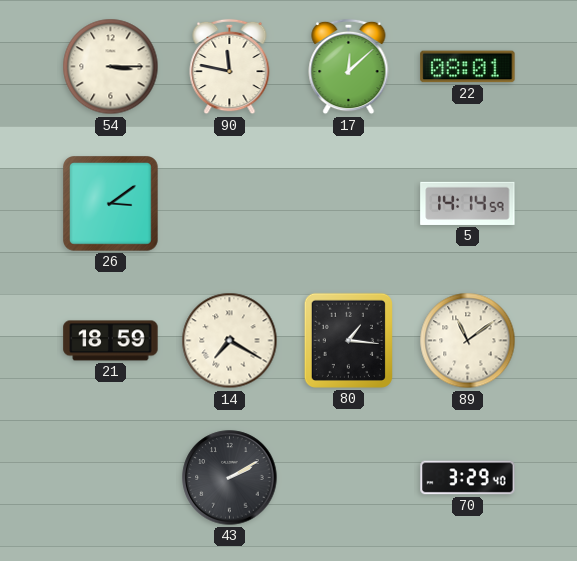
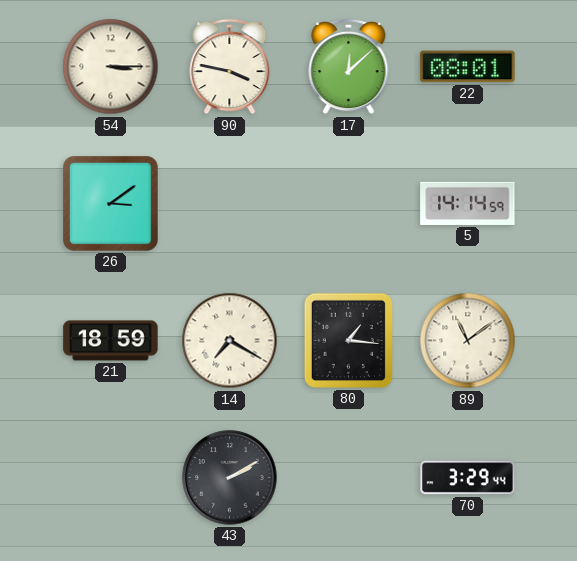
90: 11:47 -> 3:47
70: 3:29:40 -> 3:29:44
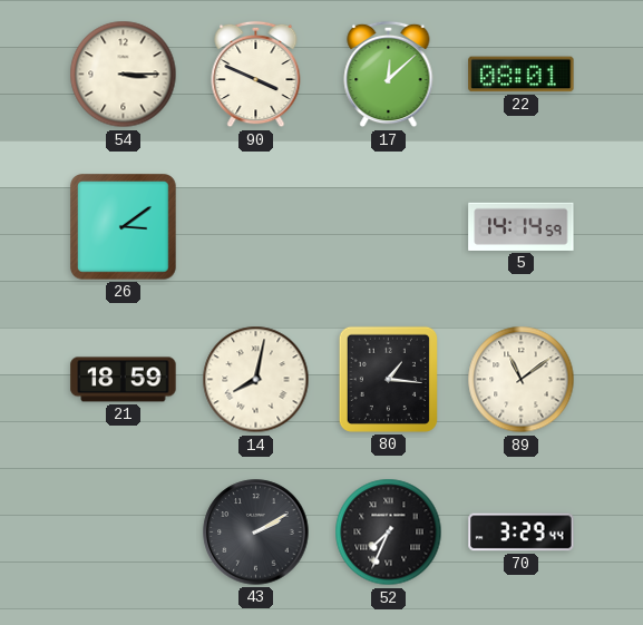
90: 3:47 -> 3:49
14: 7:20 -> 8:02
52: none -> 7:34
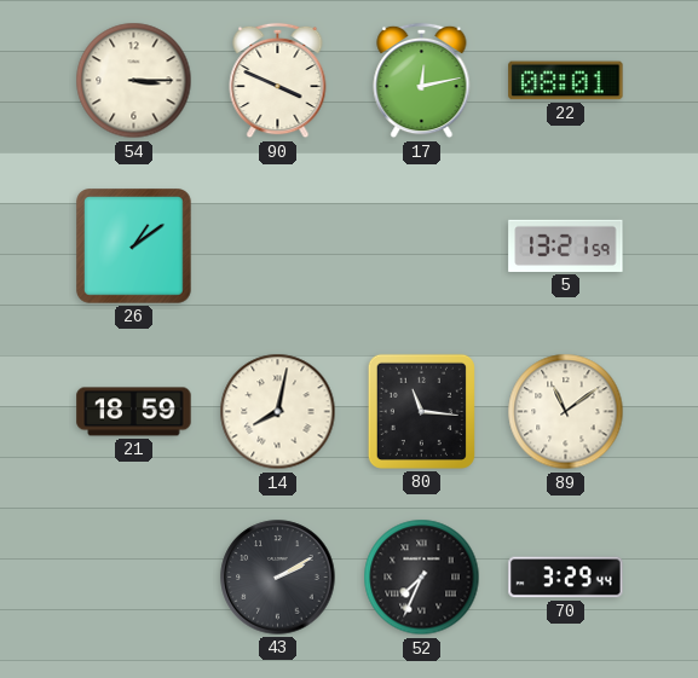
17: 12:08 -> 12:13
26: 3:09 -> 1:09
5: 14:14 -> 13:21
80: 1:16 -> 11:16
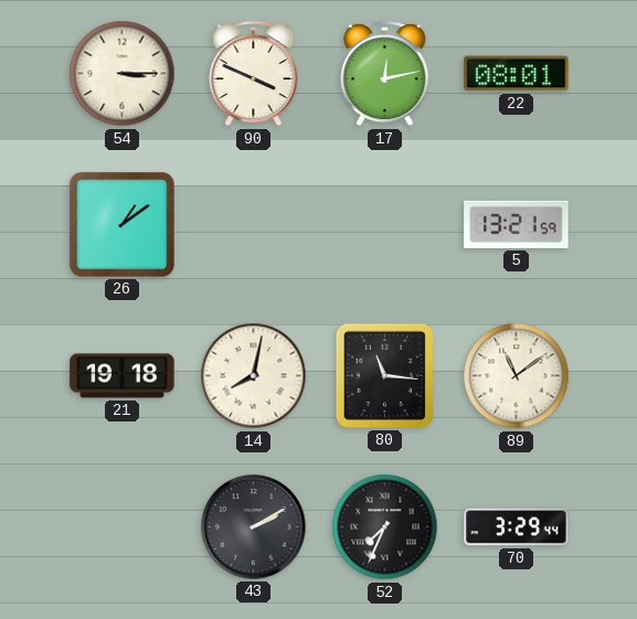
21: 18:59 -> 19:18
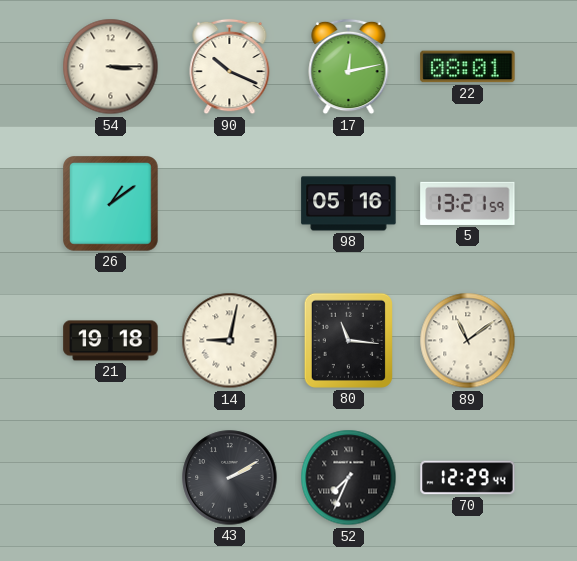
90: 3:49 -> 10:19
98: none -> 05:16
14: 8:02 -> 9:02
70: 3:29 -> 12:29
